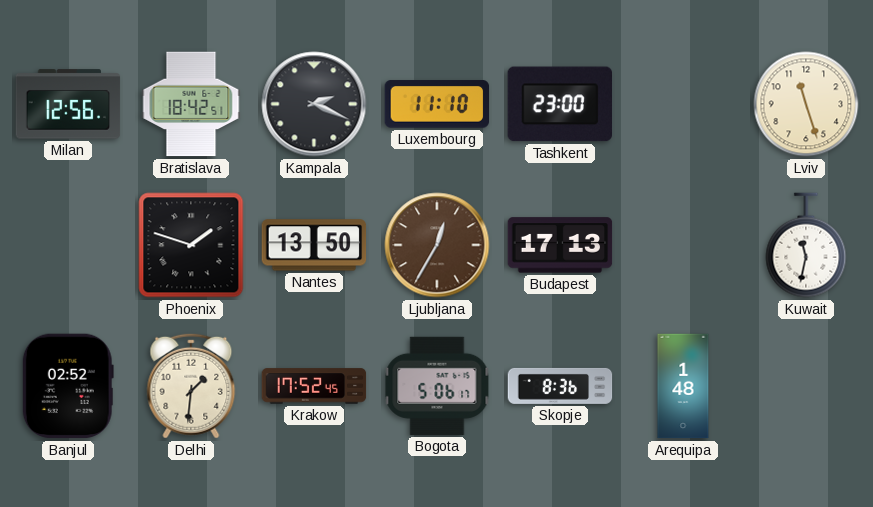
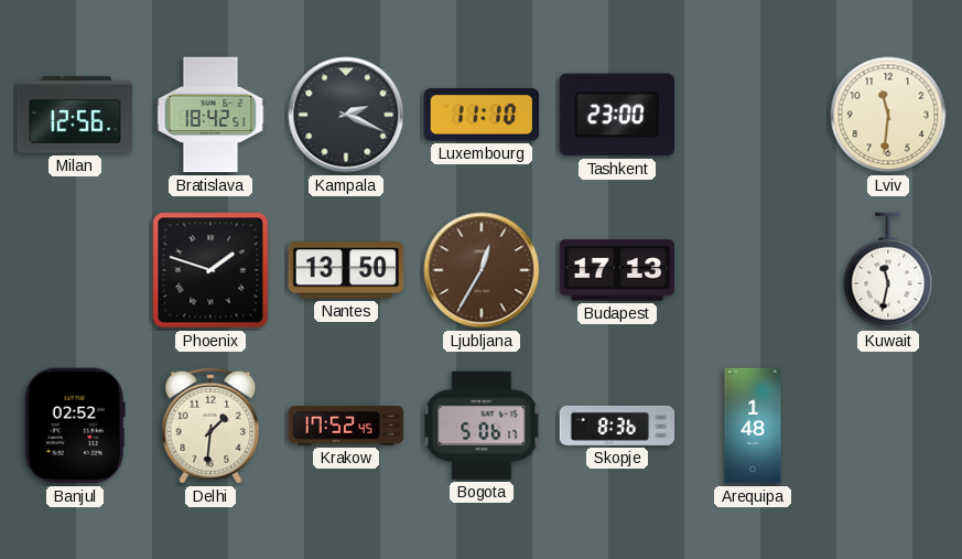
Lviv: 11:27 -> 11:31
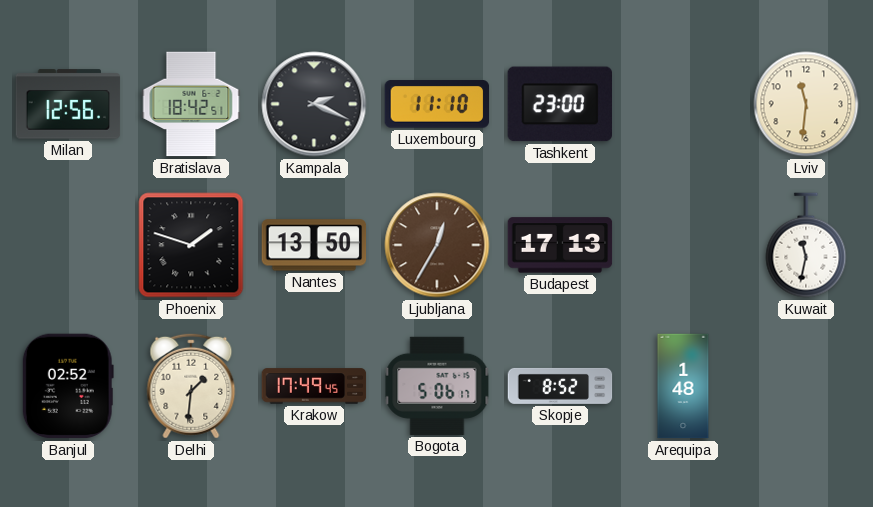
Krakow: 17:52 -> 17:49
Skopje: 8:36 -> 8:52
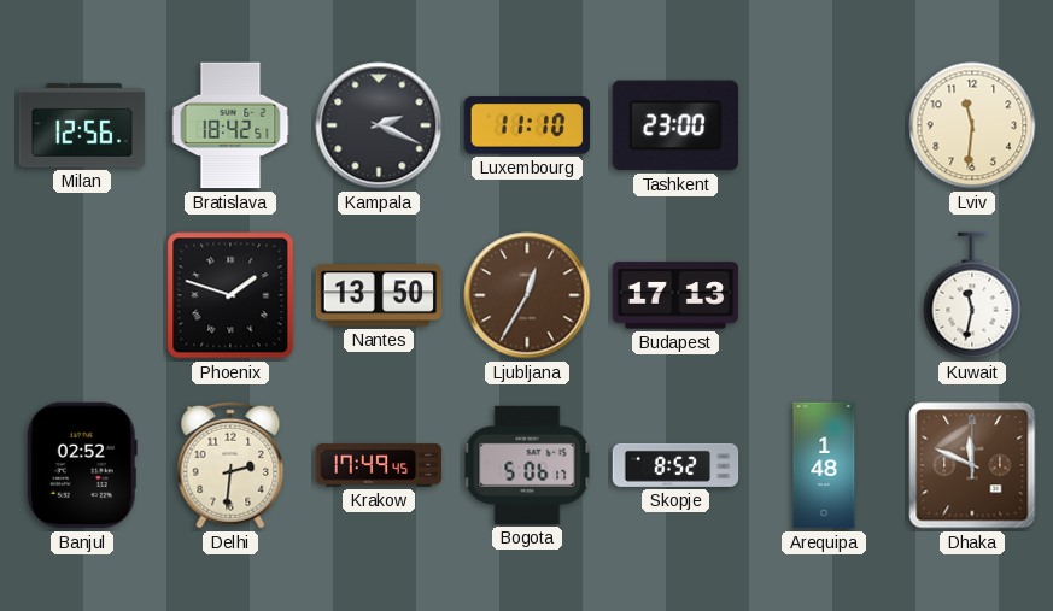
Delhi: 1:31 -> 2:31
Dhaka: none -> 11:49
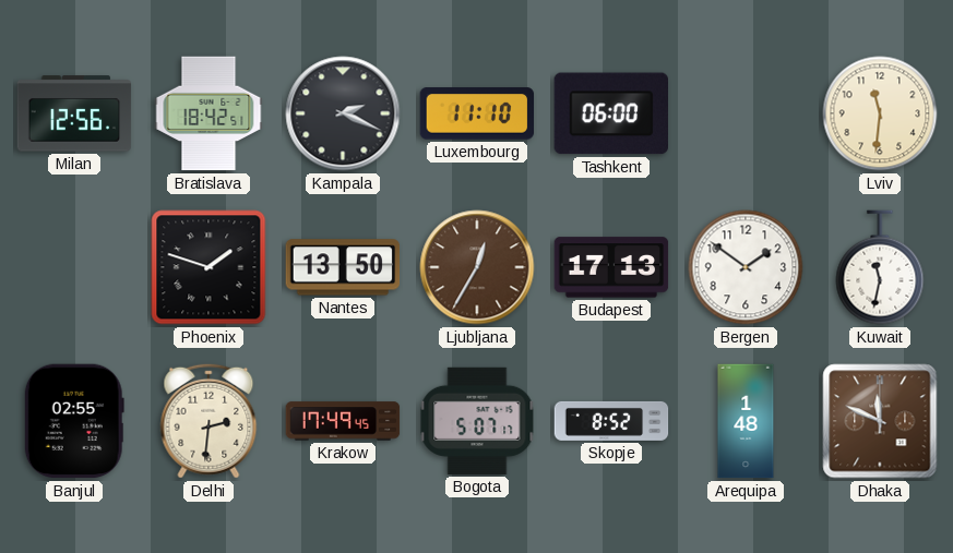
Tashkent: 23:00 -> 06:00
Bergen: none -> 1:51
Banjul: 02:52 -> 02:55
Bogota: 5:06 -> 5:07
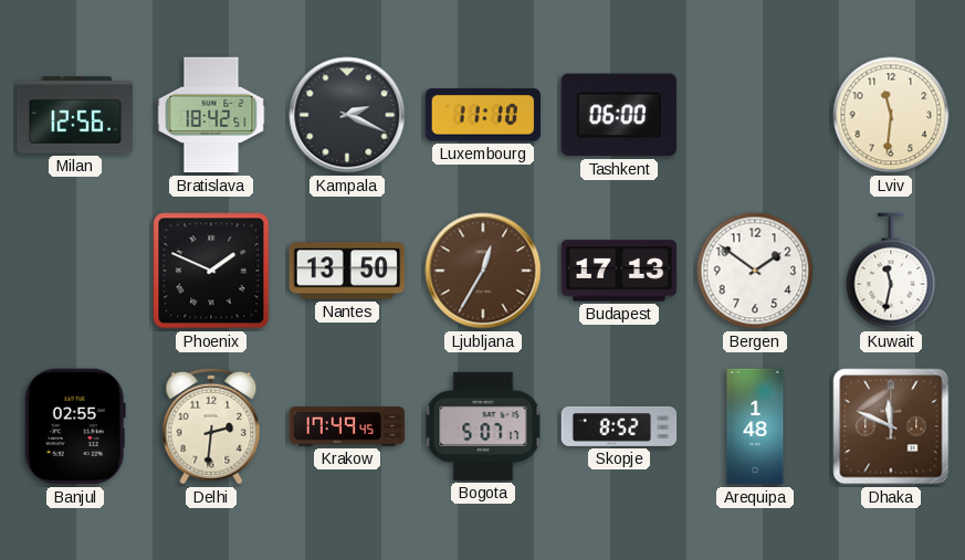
Phoenix: 1:48 -> 1:49
